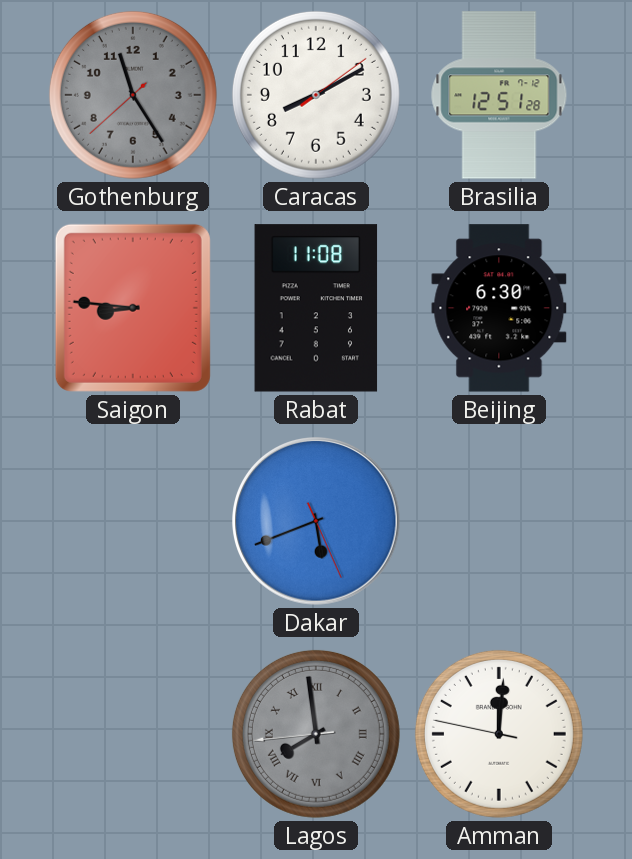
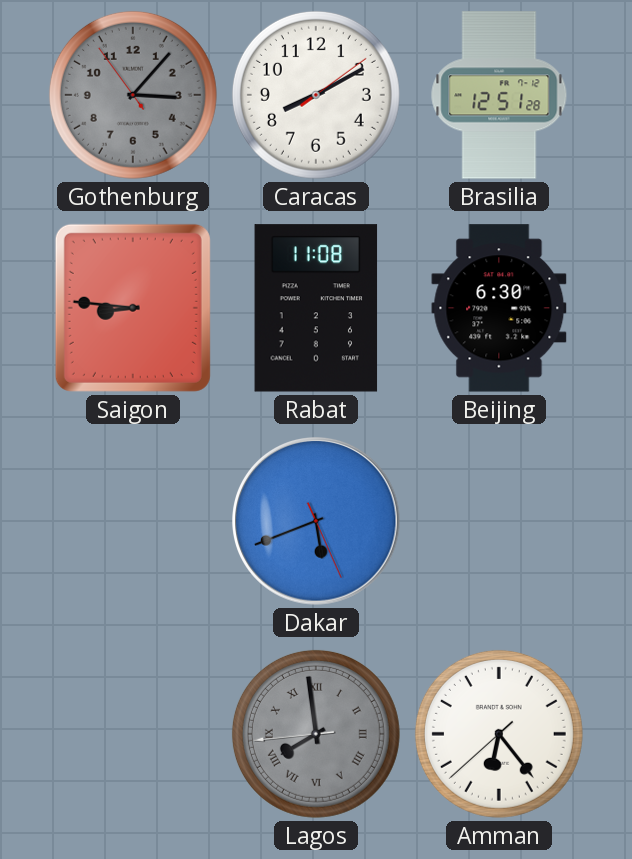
Gothenburg: 11:24 -> 3:06
Amman: 12:00 -> 6:23
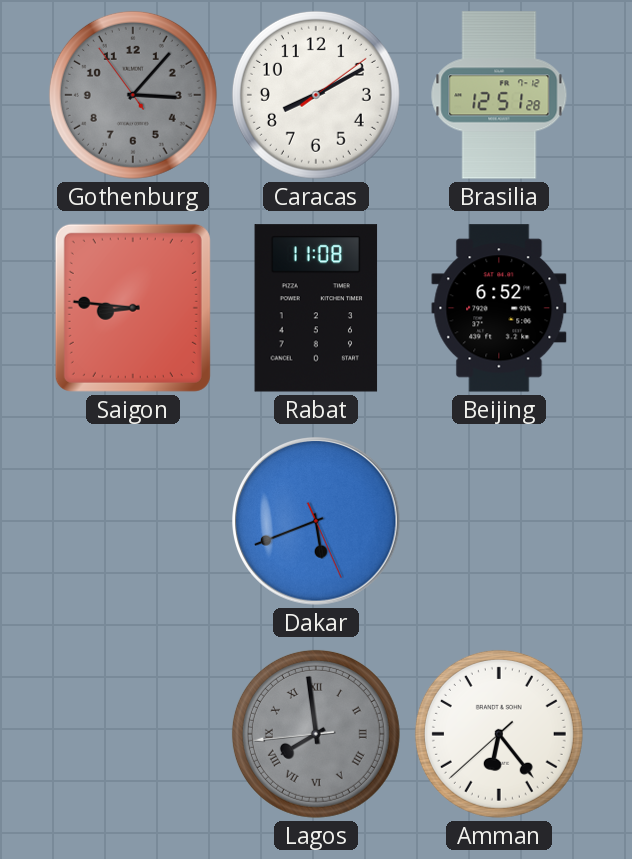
Beijing: 6:30 -> 6:52
